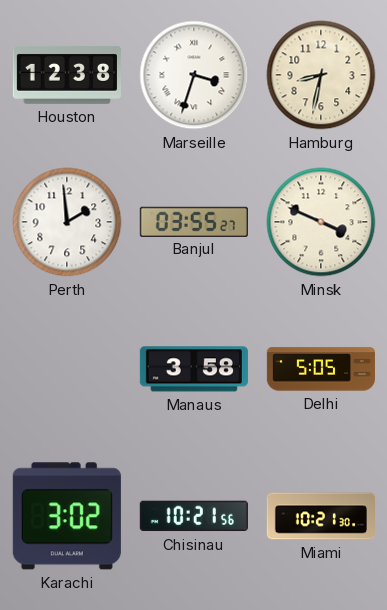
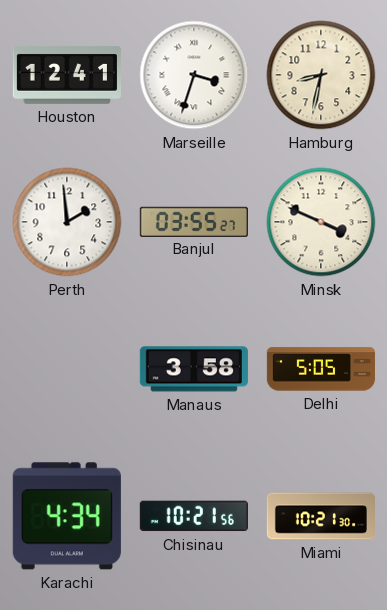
Houston: 12:38 -> 12:41
Karachi: 3:02 -> 4:34
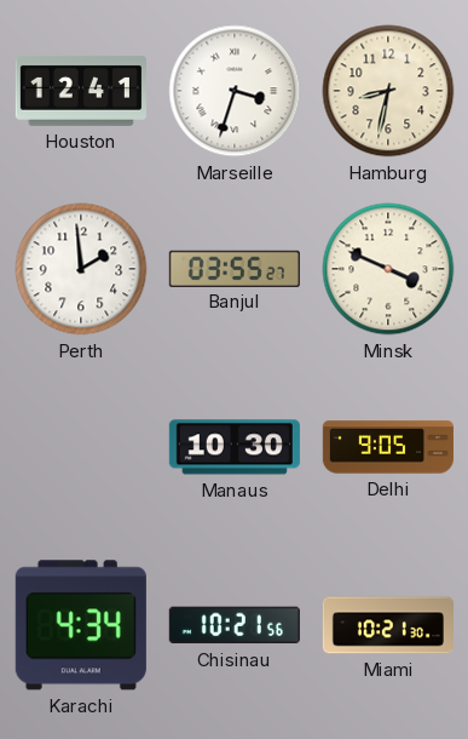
Manaus: 3:58 -> 10:30
Delhi: 5:05 -> 9:05
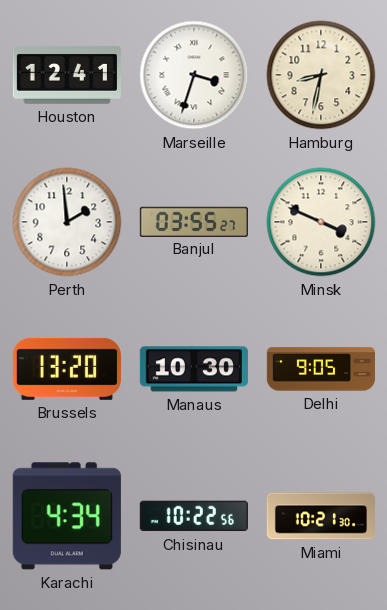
Brussels: none -> 13:20
Chisinau: 10:21 -> 10:22
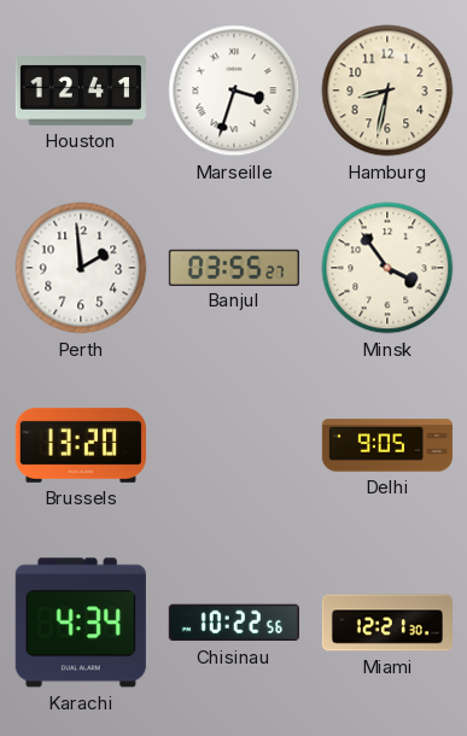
Minsk: 3:49 -> 3:54
Manaus: 10:30 -> none
Miami: 10:21 -> 12:21
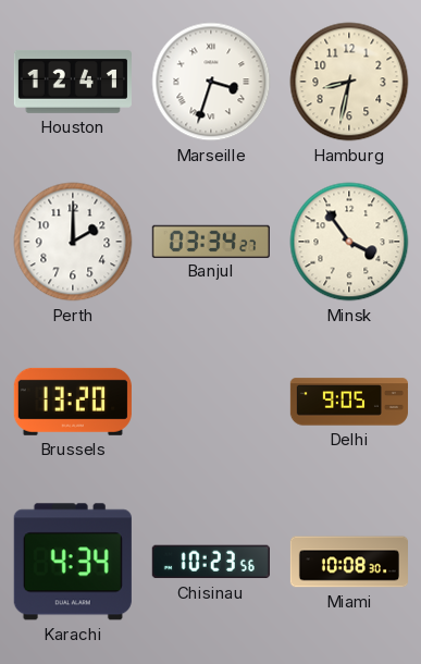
Perth: 1:59 -> 2:00
Banjul: 03:55 -> 03:34
Chisinau: 10:22 -> 10:23
Miami: 12:21 -> 10:08
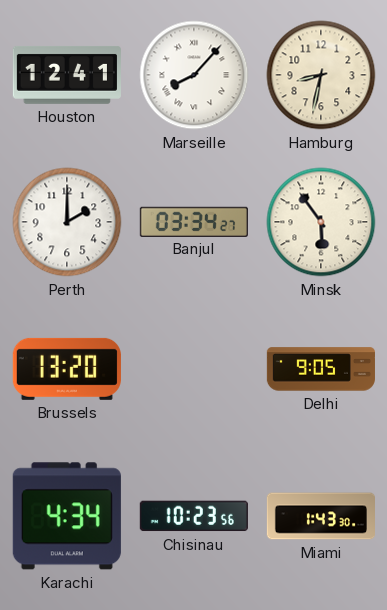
Marseille: 3:33 -> 8:07
Minsk: 3:54 -> 5:54
Miami: 10:08 -> 1:43
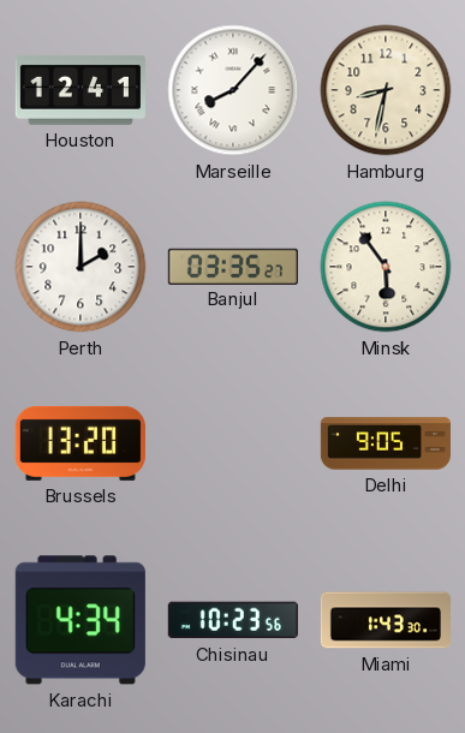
Banjul: 03:34 -> 03:35
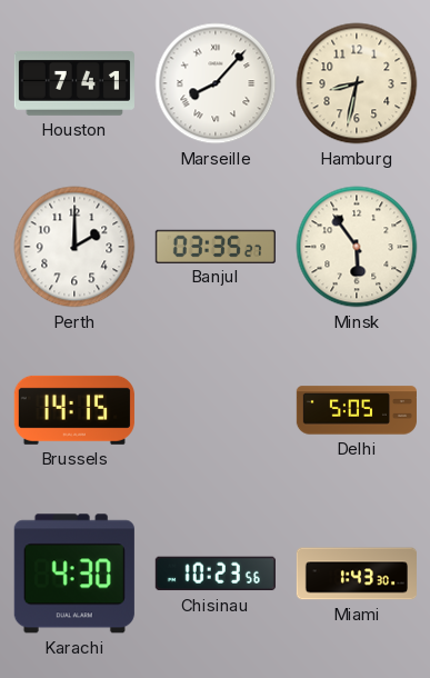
Houston: 12:41 -> 7:41
Brussels: 13:20 -> 14:15
Delhi: 9:05 -> 5:05
Karachi: 4:34 -> 4:30
